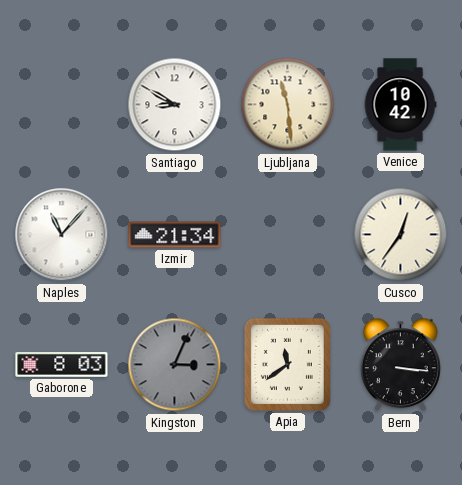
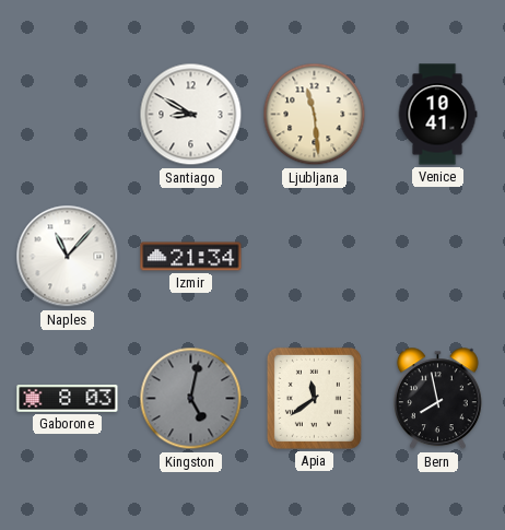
Venice: 10:42 -> 10:41
Cusco: 12:36 -> none
Kingston: 3:04 -> 5:02
Bern: 3:16 -> 7:58
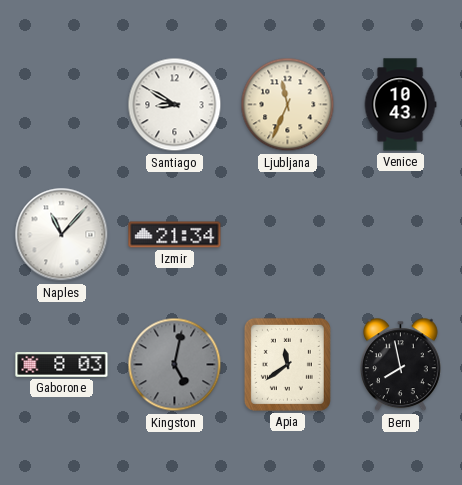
Ljubljana: 11:29 -> 11:34
Venice: 10:41 -> 10:43
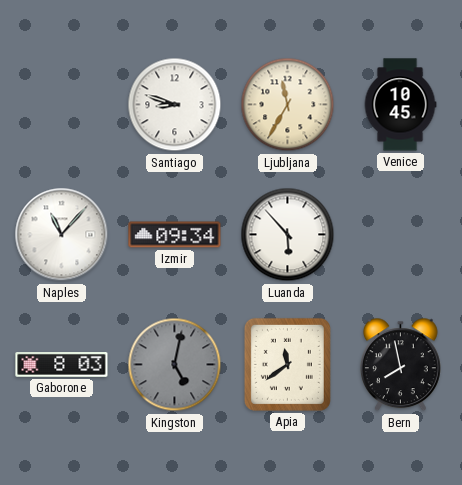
Santiago: 8:50 -> 8:48
Ljubljana: 11:34 -> 11:35
Venice: 10:43 -> 10:45
Izmir: 21:34 -> 09:34
Luanda: none -> 5:53
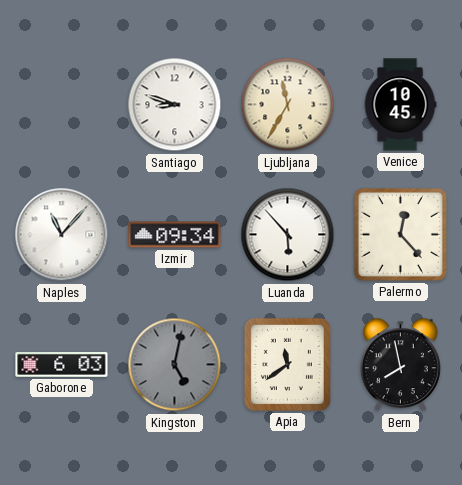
Palermo: none -> 12:23
Gaborone: 8:03 -> 6:03
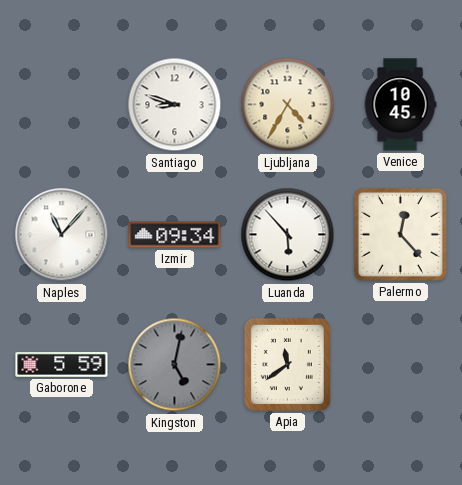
Ljubljana: 11:35 -> 4:35
Gaborone: 6:03 -> 5:59
Bern: 7:58 -> none
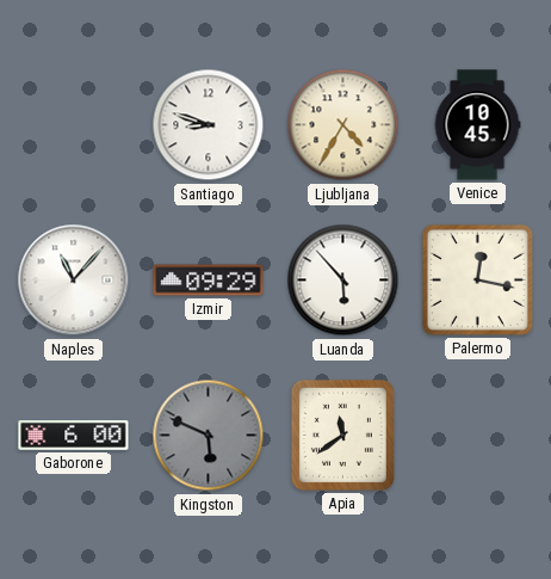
Izmir: 09:34 -> 09:29
Palermo: 12:23 -> 12:17
Gaborone: 5:59 -> 6:00
Kingston: 5:02 -> 5:49
